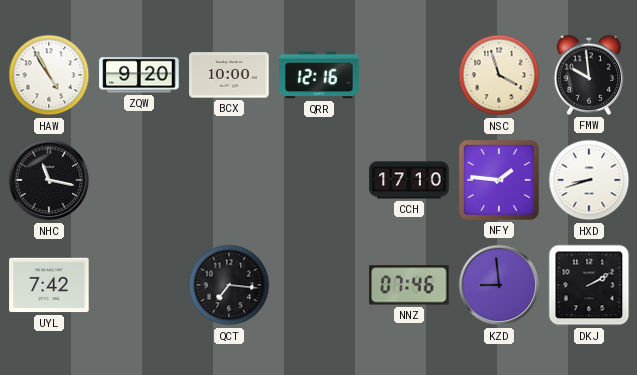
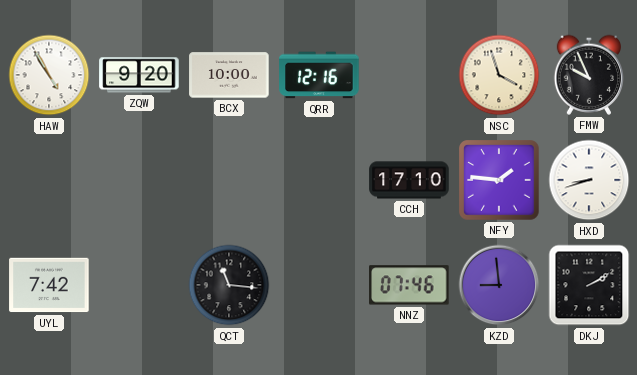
FMW: 9:59 -> 9:56
NHC: 11:17 -> none
QCT: 7:16 -> 11:16
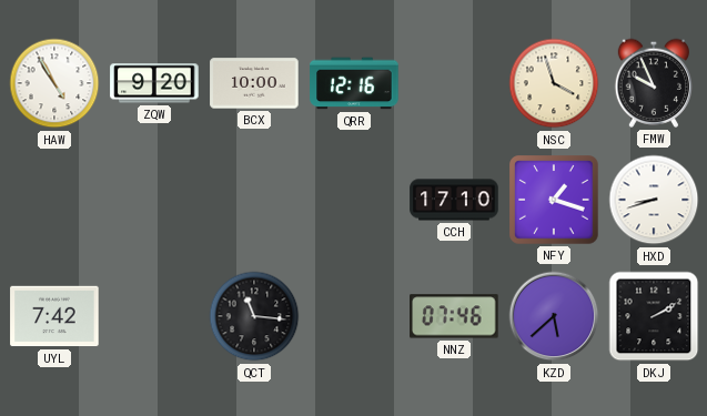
NFY: 1:46 -> 1:18
KZD: 8:59 -> 5:38
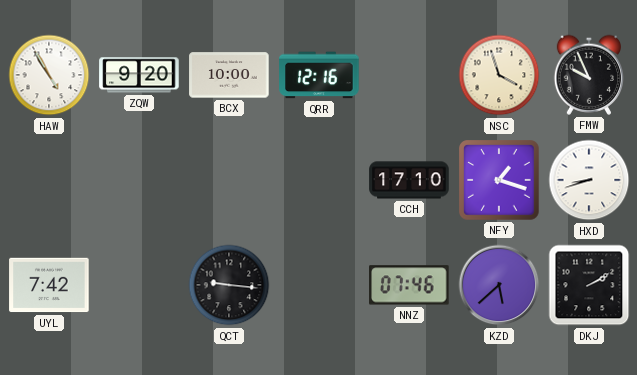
QCT: 11:16 -> 9:16
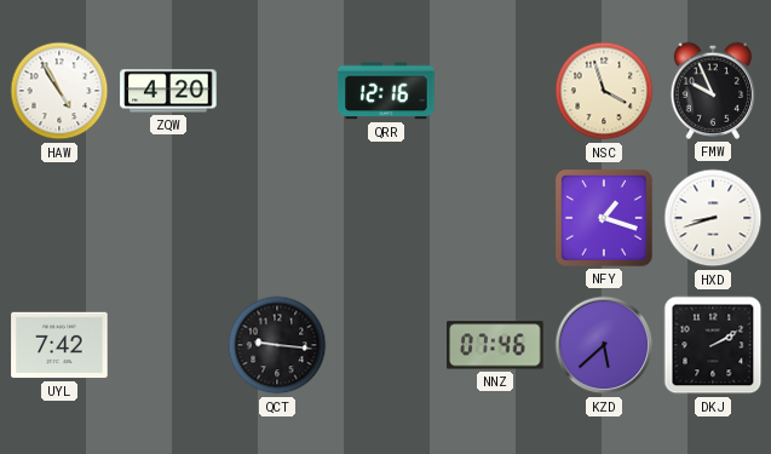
ZQW: 9:20 -> 4:20
BCX: 10:00 -> none
CCH: 17:10 -> none
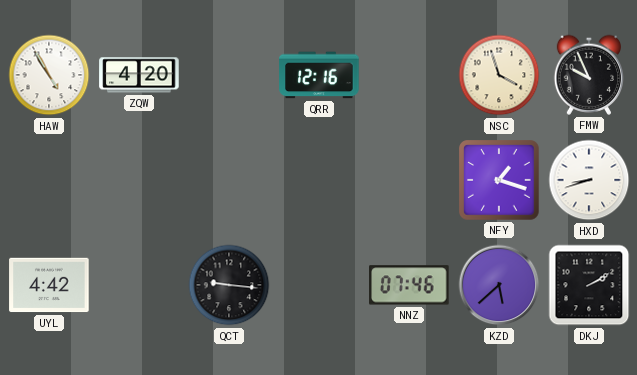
UYL: 7:42 -> 4:42
